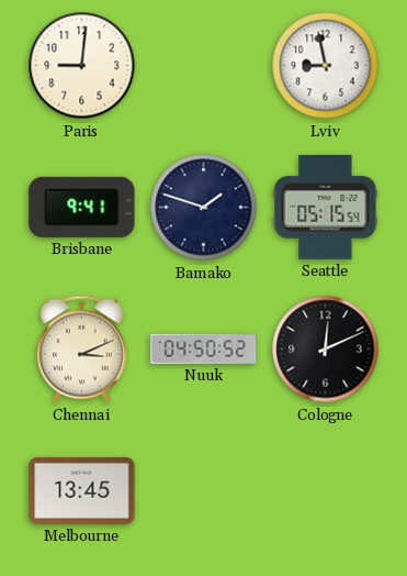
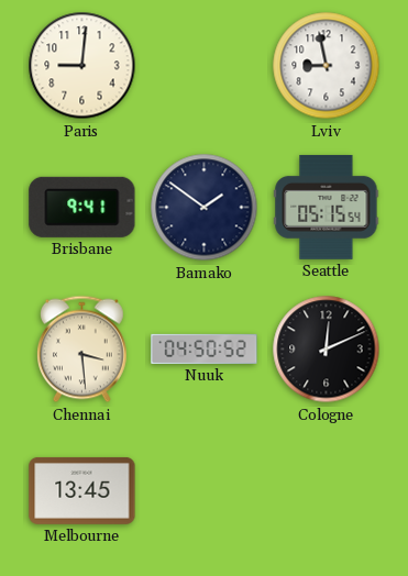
Bamako: 1:48 -> 1:51
Chennai: 3:11 -> 3:29
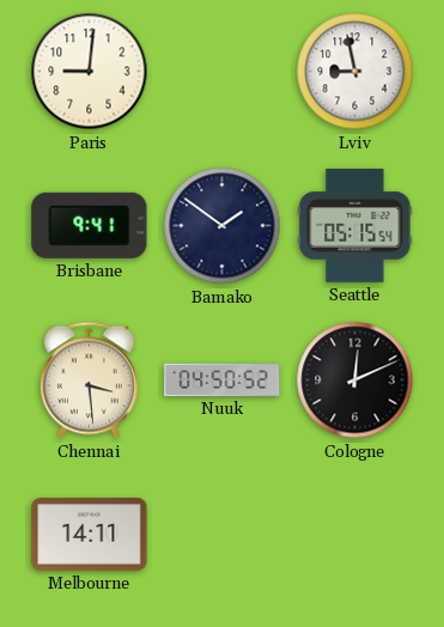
Melbourne: 13:45 -> 14:11
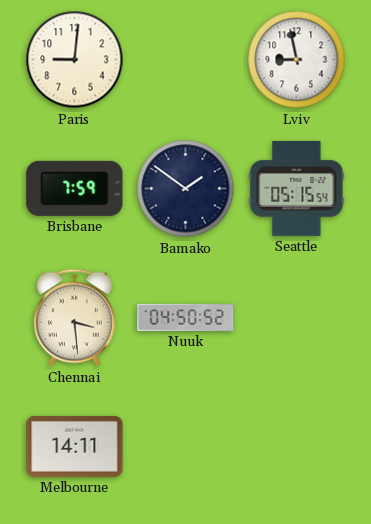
Brisbane: 9:41 -> 7:59
Cologne: 12:11 -> none
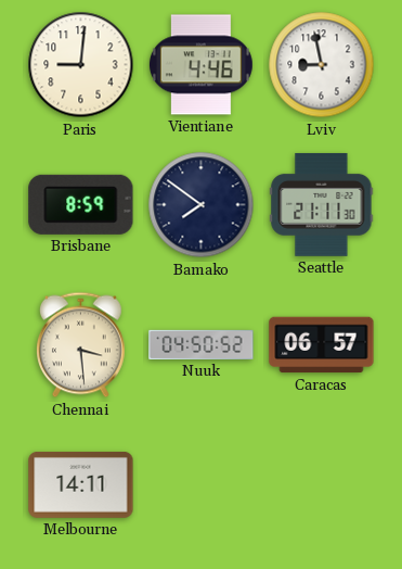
Vientiane: none -> 4:46
Brisbane: 7:59 -> 8:59
Bamako: 1:51 -> 7:51
Seattle: 05:15 -> 21:11
Caracas: none -> 06:57
